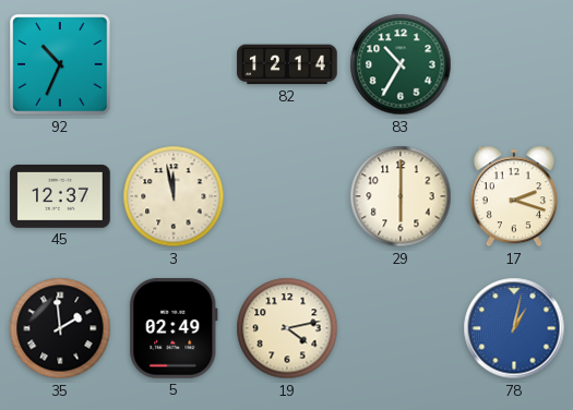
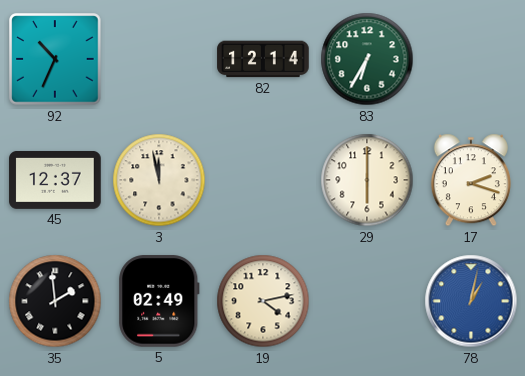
83: 10:35 -> 6:35
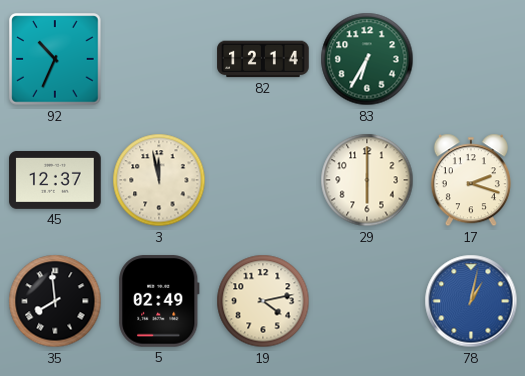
35: 1:59 -> 7:59
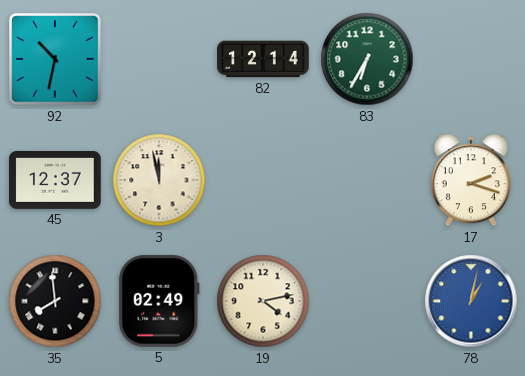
92: 10:34 -> 10:32
29: 6:00 -> none
